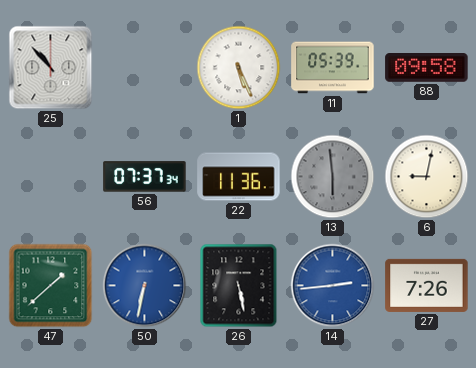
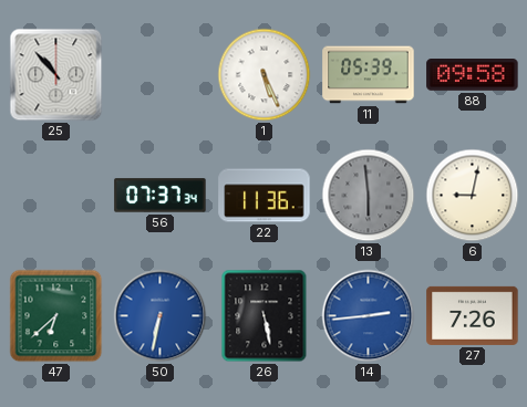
47: 1:38 -> 6:38
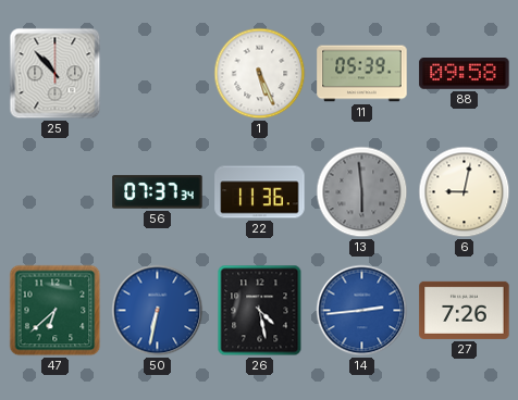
26: 5:28 -> 4:28
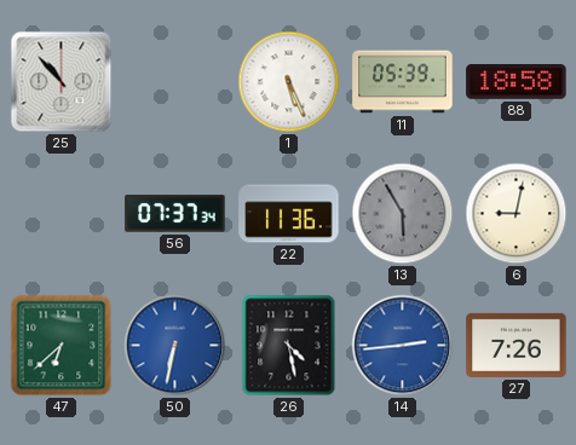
88: 09:58 -> 18:58
13: 5:59 -> 5:55
